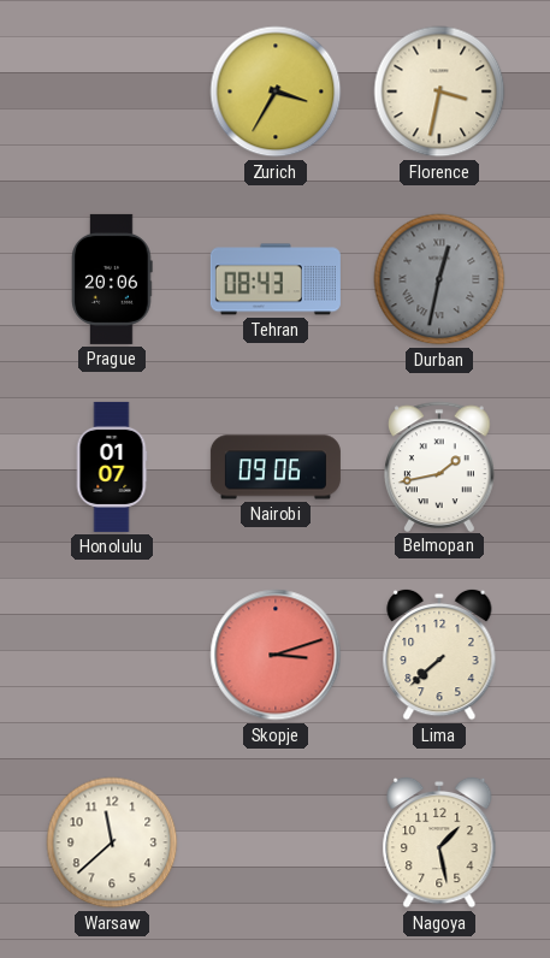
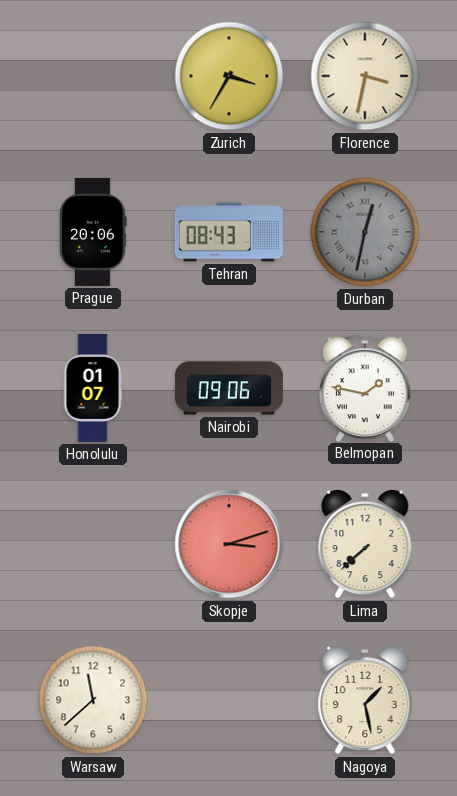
Belmopan: 1:43 -> 1:47
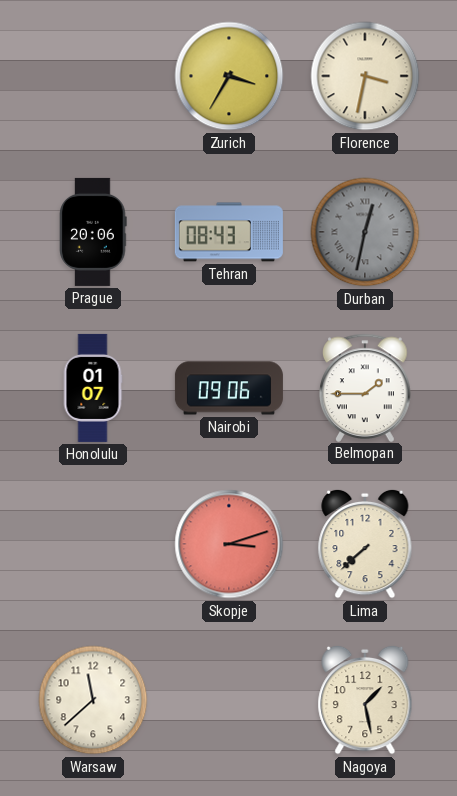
Belmopan: 1:47 -> 1:45
